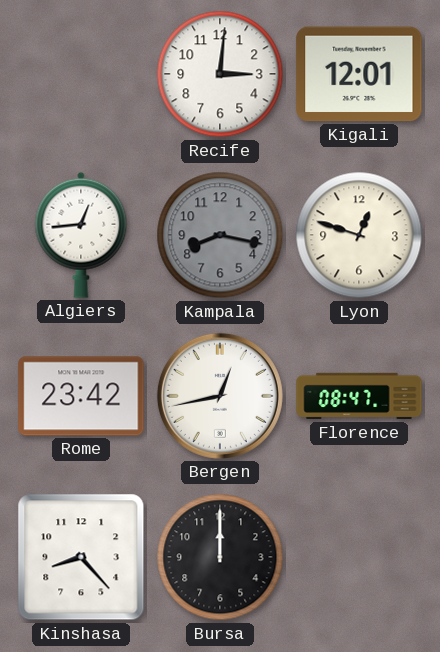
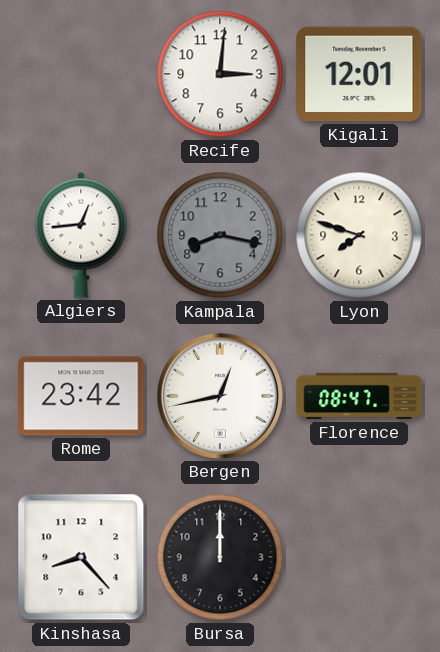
Lyon: 12:48 -> 7:48
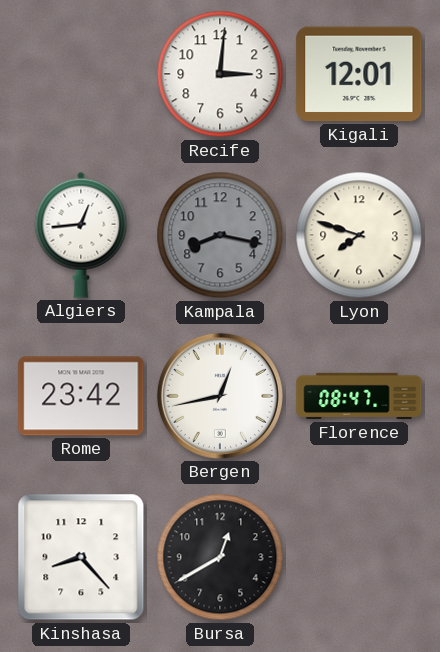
Bursa: 12:00 -> 12:40
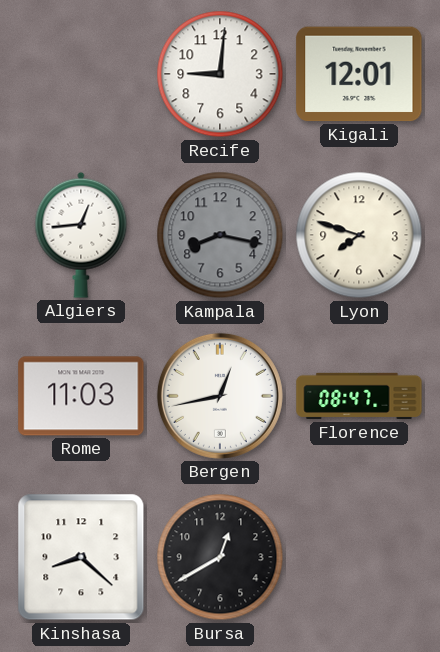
Recife: 3:01 -> 9:01
Rome: 23:42 -> 11:03
Kinshasa: 8:23 -> 8:22
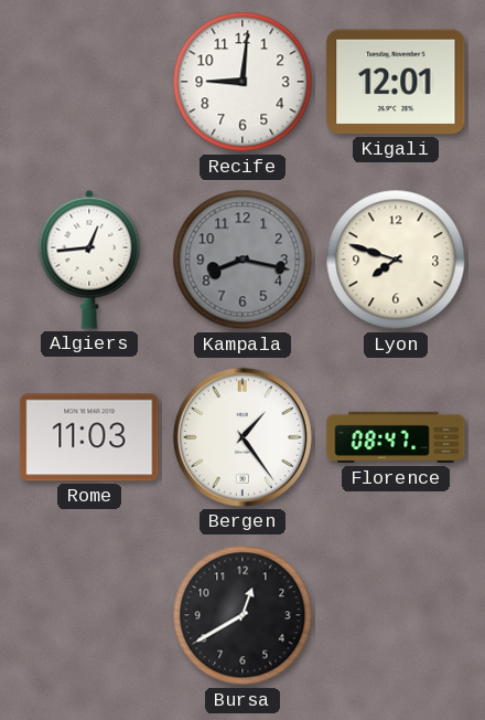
Bergen: 12:43 -> 1:24
Kinshasa: 8:22 -> none
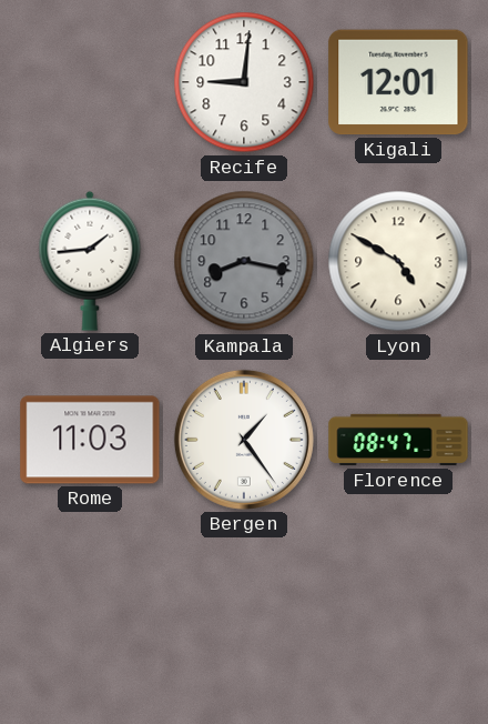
Algiers: 12:44 -> 1:44
Lyon: 7:48 -> 4:50
Bursa: 12:40 -> none
